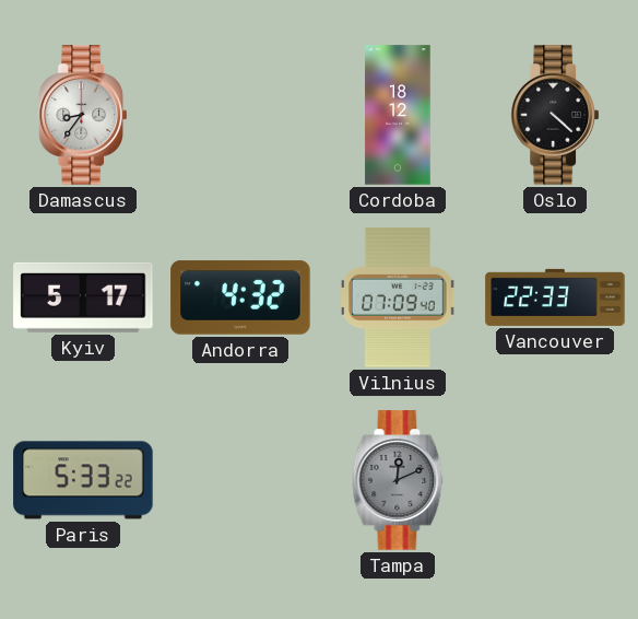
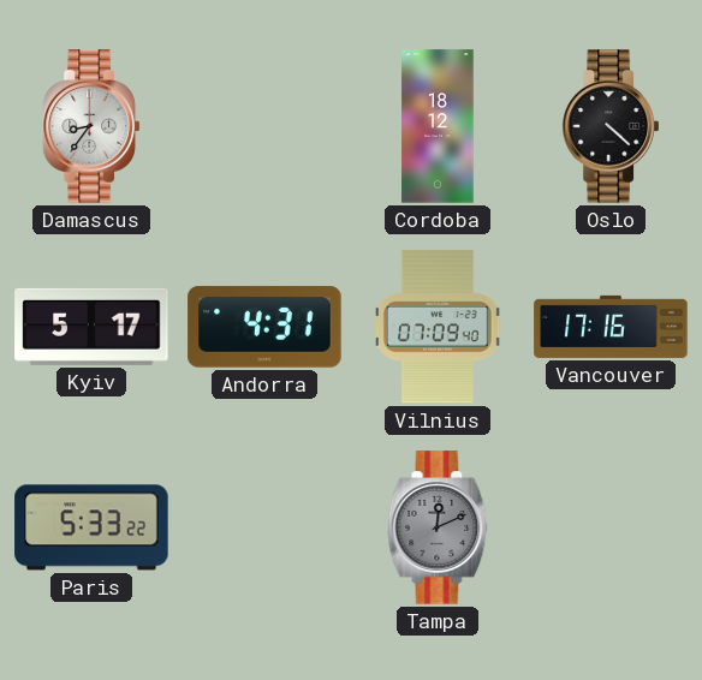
Andorra: 4:32 -> 4:31
Vancouver: 22:33 -> 17:16
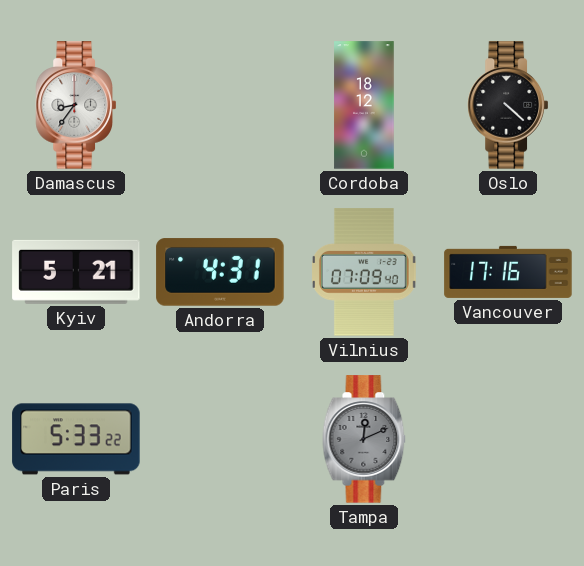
Kyiv: 5:17 -> 5:21
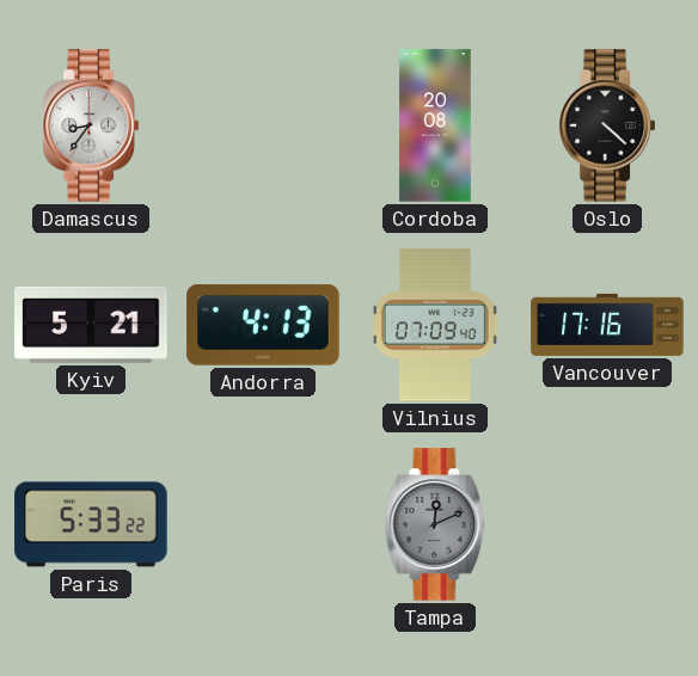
Cordoba: 18:12 -> 20:08
Andorra: 4:31 -> 4:13
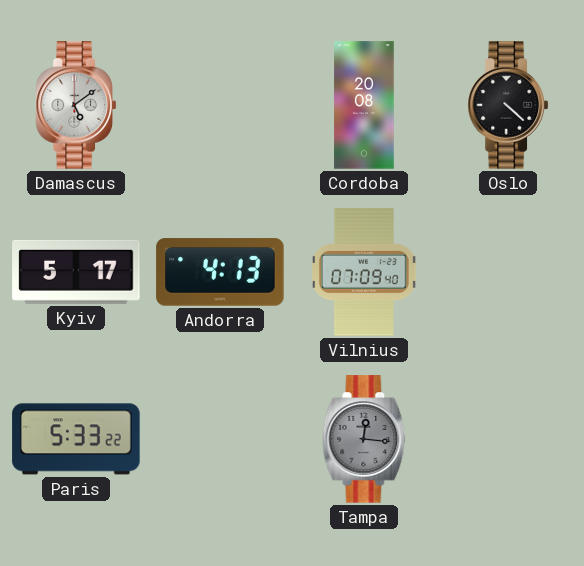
Damascus: 8:36 -> 5:09
Kyiv: 5:21 -> 5:17
Vancouver: 17:16 -> none
Tampa: 12:11 -> 12:16
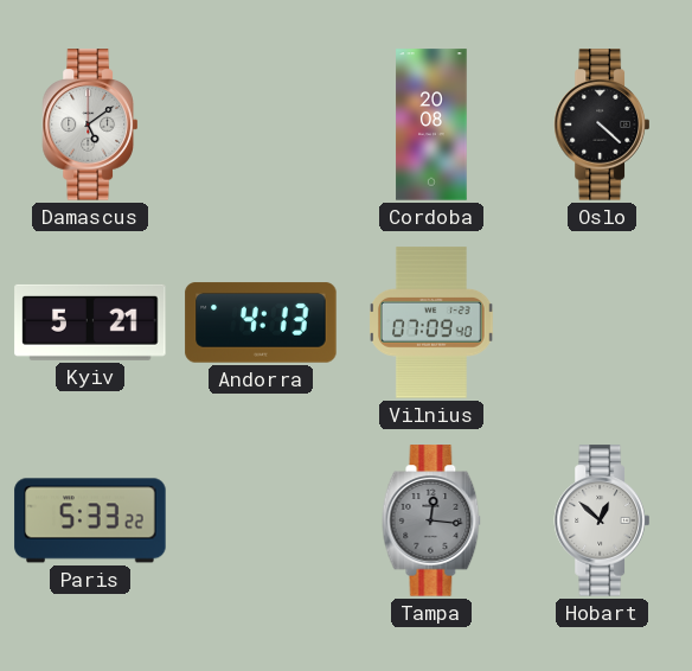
Kyiv: 5:17 -> 5:21
Hobart: none -> 12:52
